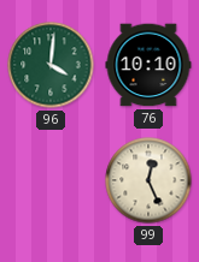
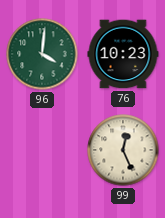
76: 10:10 -> 10:23
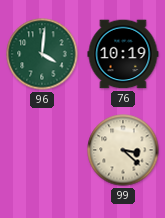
76: 10:23 -> 10:19
99: 12:26 -> 3:22
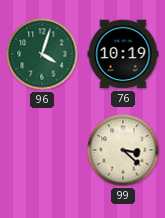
96: 4:01 -> 4:03
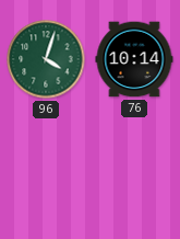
76: 10:19 -> 10:14
99: 3:22 -> none
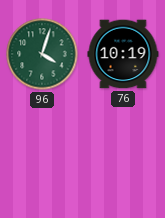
76: 10:14 -> 10:19
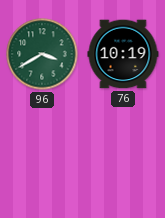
96: 4:03 -> 3:40
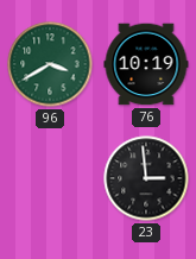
23: none -> 2:59
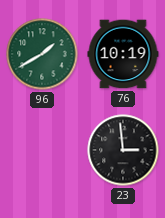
96: 3:40 -> 1:40
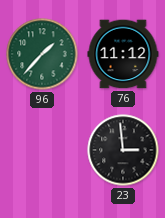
96: 1:40 -> 1:37
76: 10:19 -> 11:12
